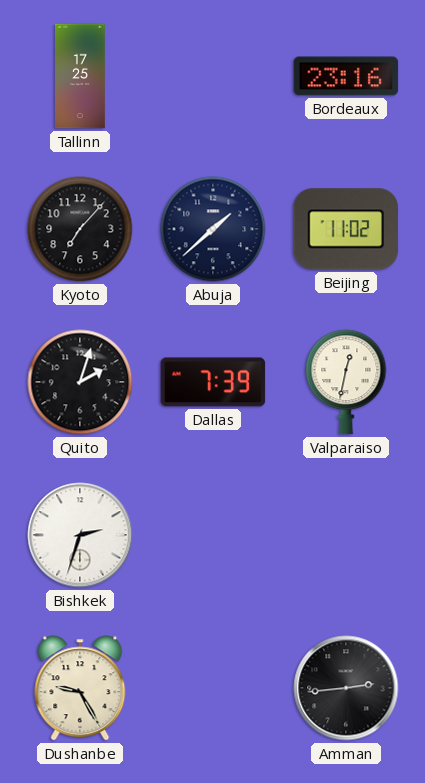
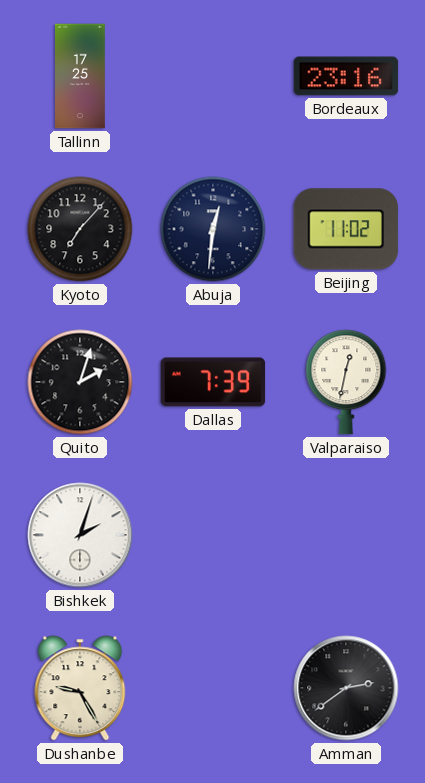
Abuja: 1:38 -> 12:31
Bishkek: 2:33 -> 2:03
Amman: 2:44 -> 2:39
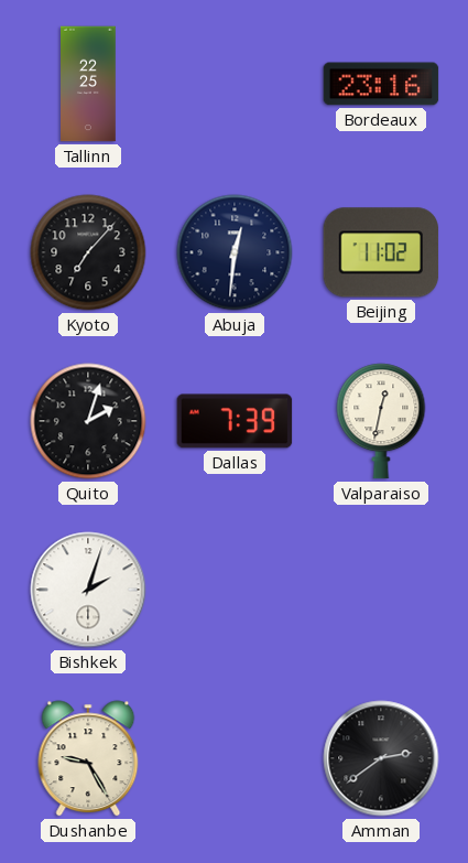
Tallinn: 17:25 -> 22:25
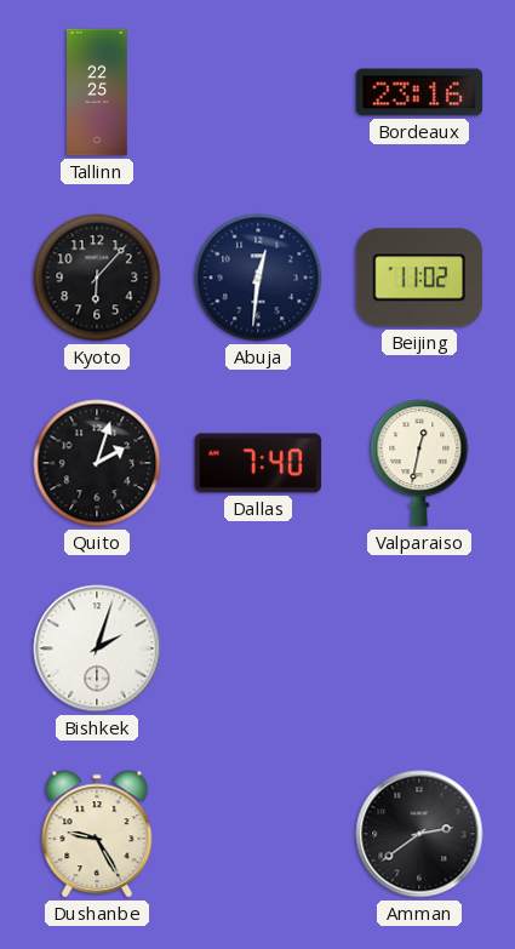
Kyoto: 7:07 -> 6:07
Dallas: 7:39 -> 7:40
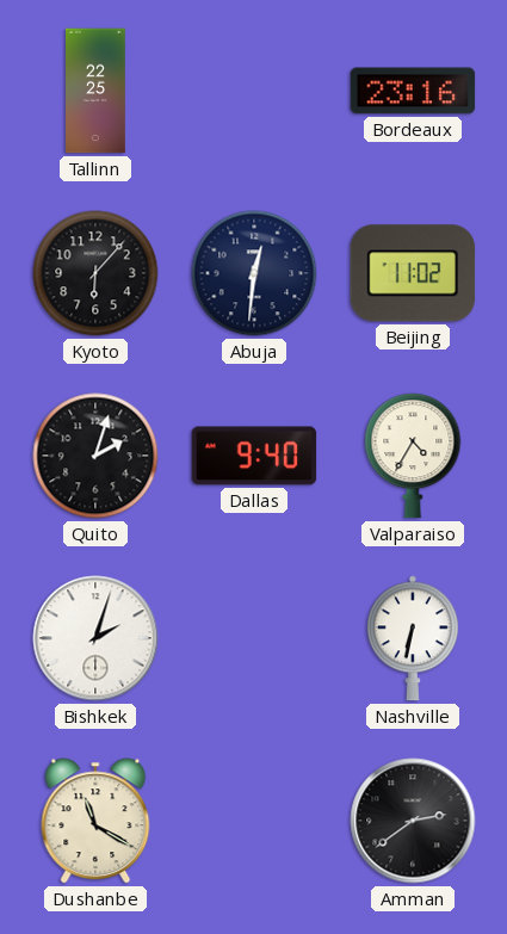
Dallas: 7:40 -> 9:40
Valparaiso: 12:32 -> 4:35
Nashville: none -> 6:32
Dushanbe: 9:25 -> 11:20
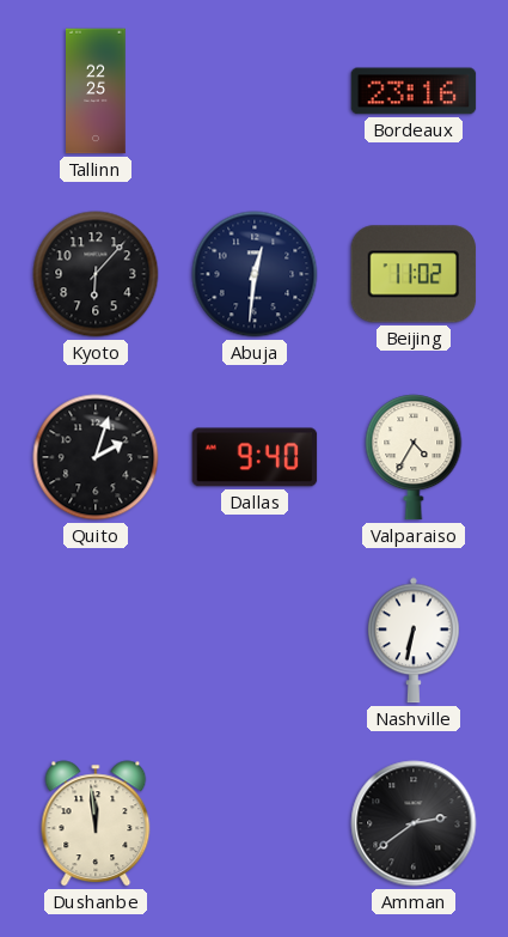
Bishkek: 2:03 -> none
Dushanbe: 11:20 -> 11:59
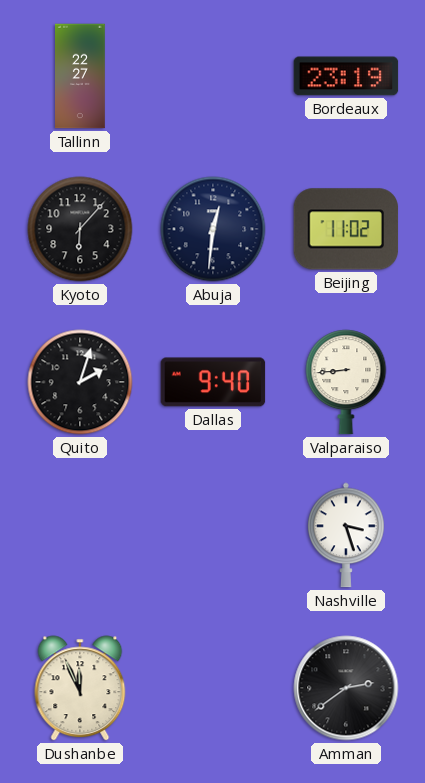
Tallinn: 22:25 -> 22:27
Bordeaux: 23:16 -> 23:19
Valparaiso: 4:35 -> 8:44
Nashville: 6:32 -> 3:27
Dushanbe: 11:59 -> 11:56
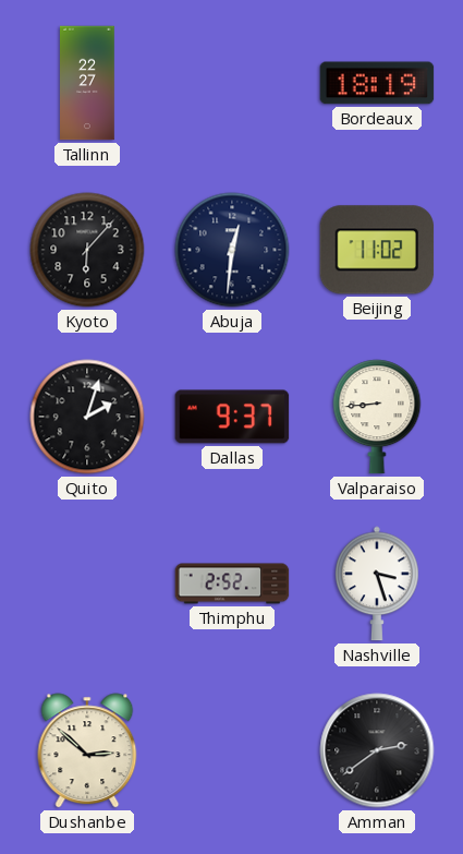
Bordeaux: 23:19 -> 18:19
Dallas: 9:40 -> 9:37
Thimphu: none -> 2:52
Dushanbe: 11:56 -> 2:52
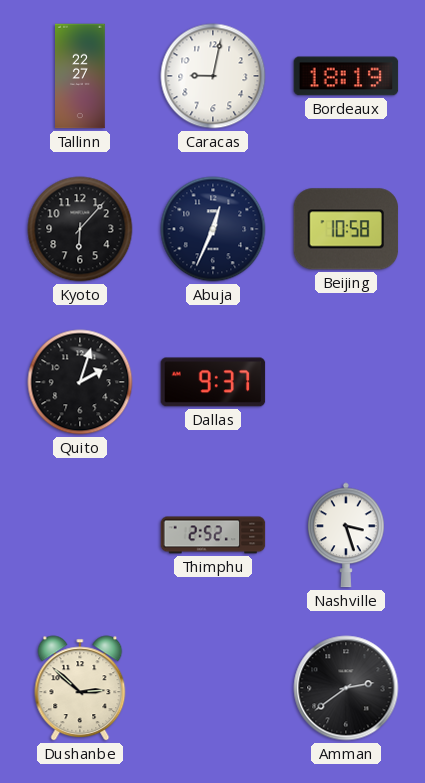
Caracas: none -> 9:02
Abuja: 12:31 -> 12:34
Beijing: 11:02 -> 10:58
Valparaiso: 8:44 -> none
